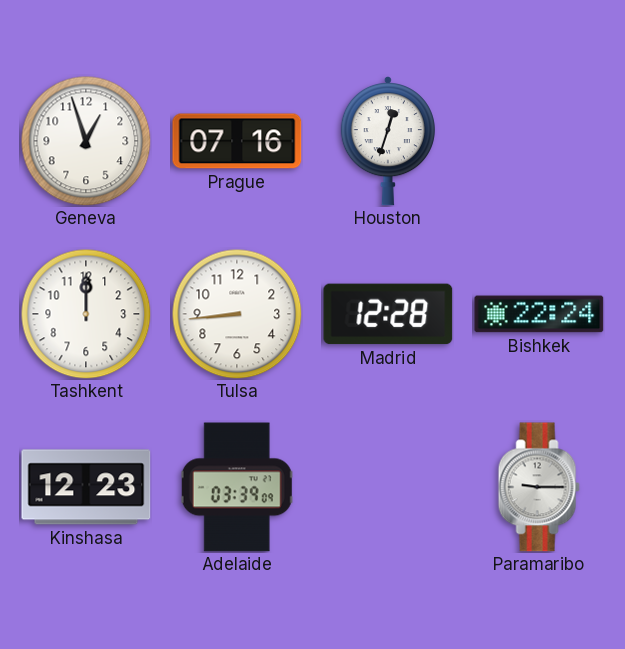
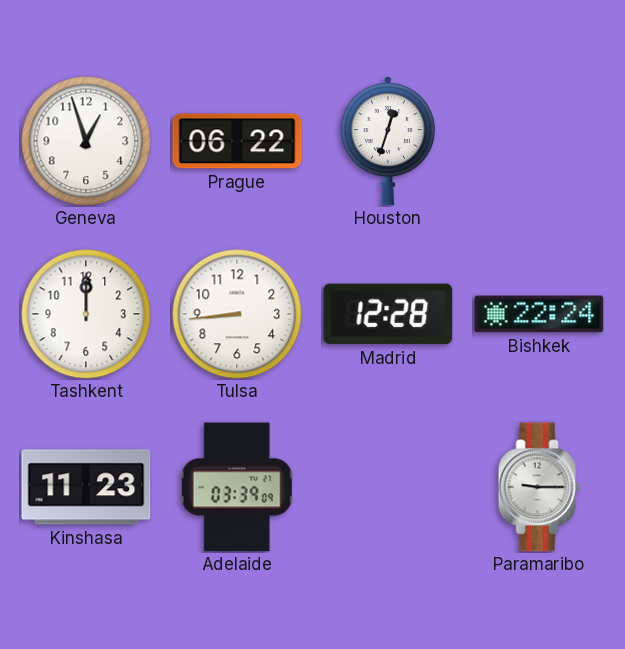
Prague: 07:16 -> 06:22
Kinshasa: 12:23 -> 11:23
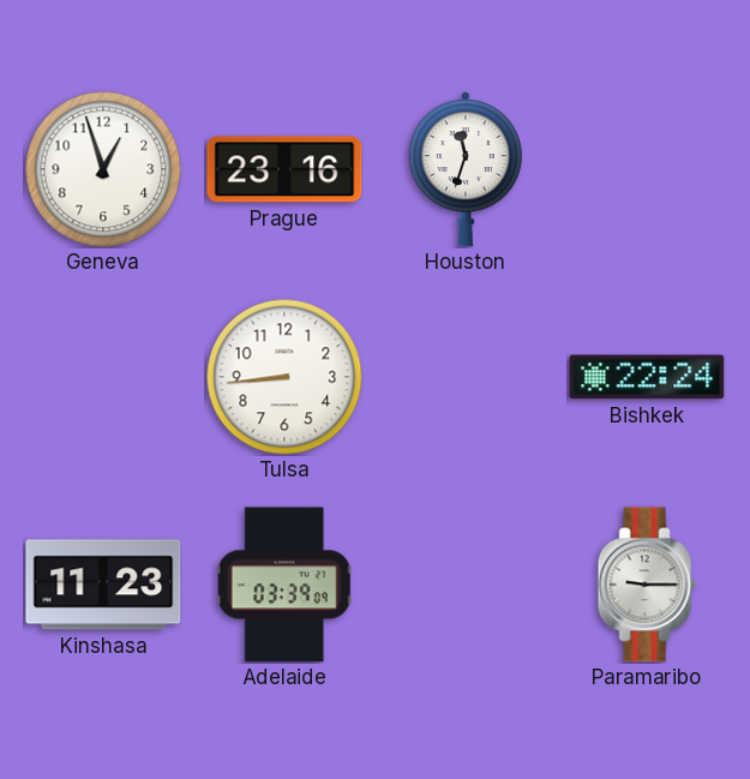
Prague: 06:22 -> 23:16
Houston: 12:33 -> 11:33
Tashkent: 12:00 -> none
Madrid: 12:28 -> none
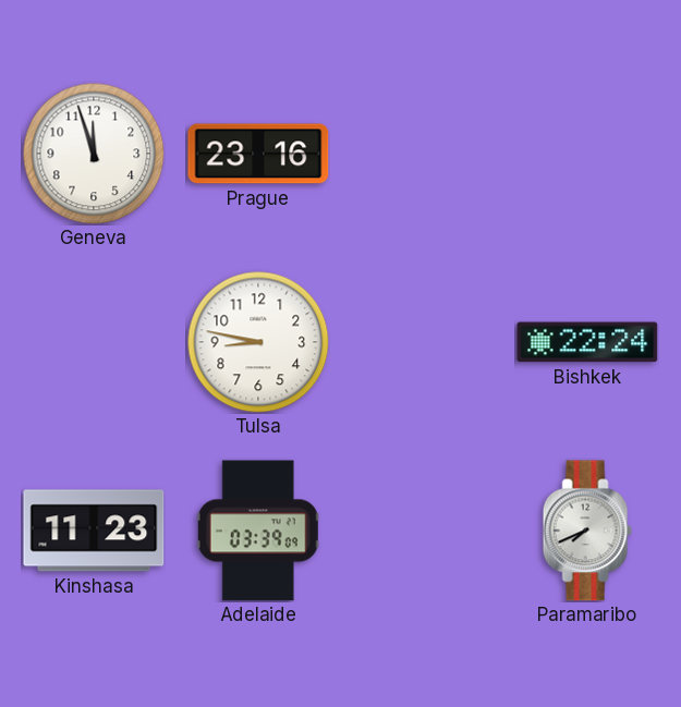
Geneva: 12:57 -> 11:57
Houston: 11:33 -> none
Tulsa: 8:44 -> 8:47
Paramaribo: 9:15 -> 7:41
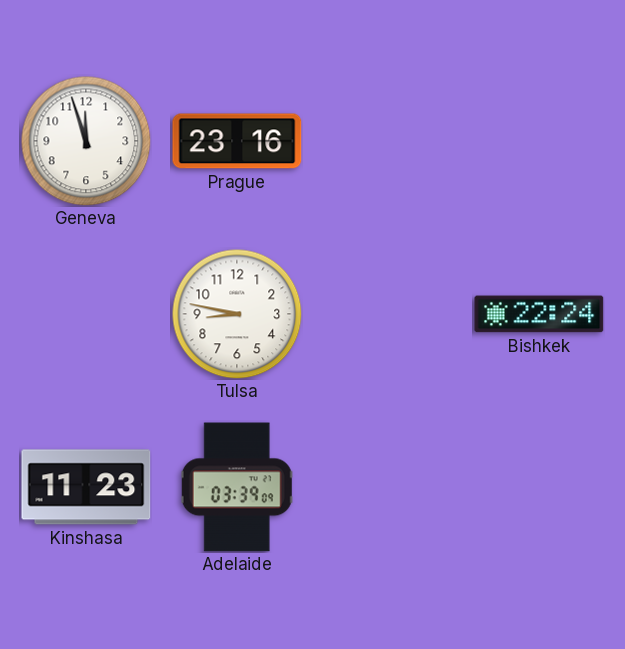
Paramaribo: 7:41 -> none
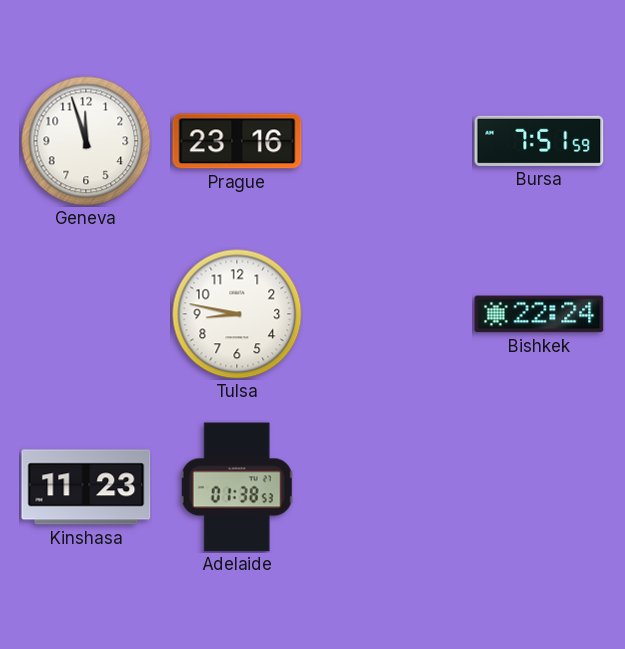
Bursa: none -> 7:51
Adelaide: 03:39 -> 01:38
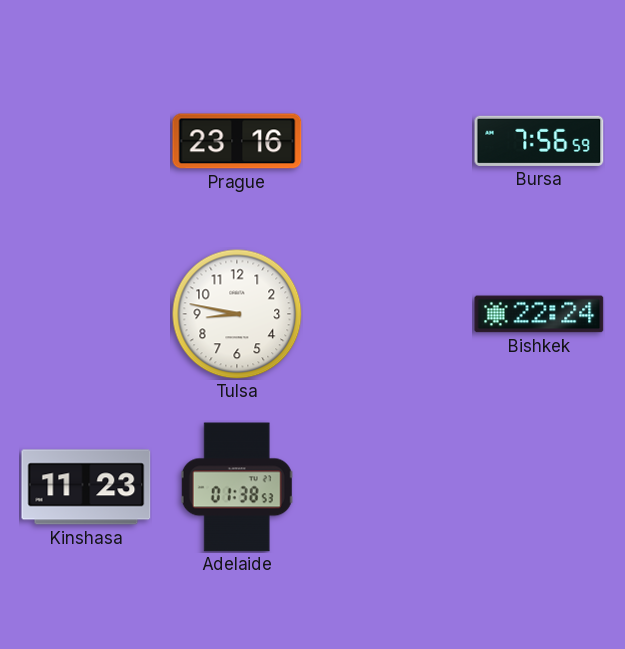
Geneva: 11:57 -> none
Bursa: 7:51 -> 7:56
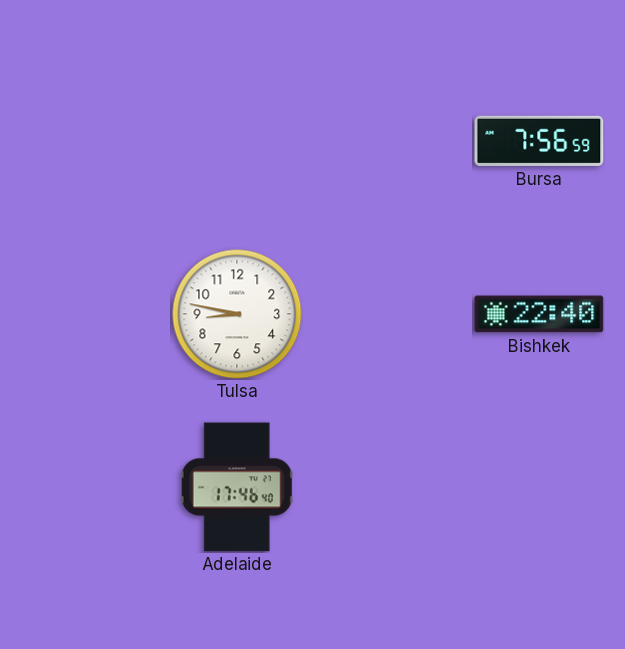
Prague: 23:16 -> none
Bishkek: 22:24 -> 22:40
Kinshasa: 11:23 -> none
Adelaide: 01:38 -> 17:46
